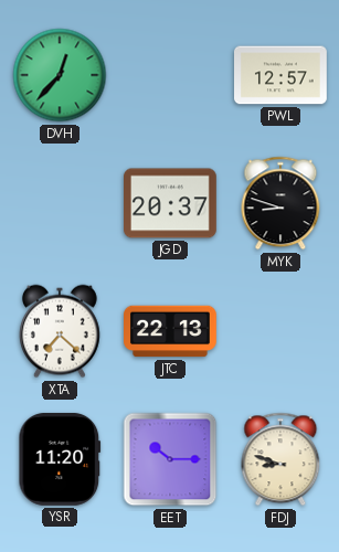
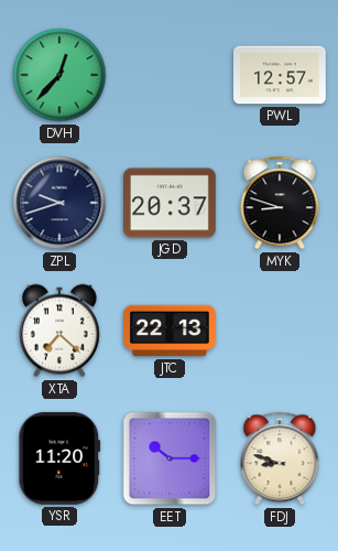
ZPL: none -> 9:42
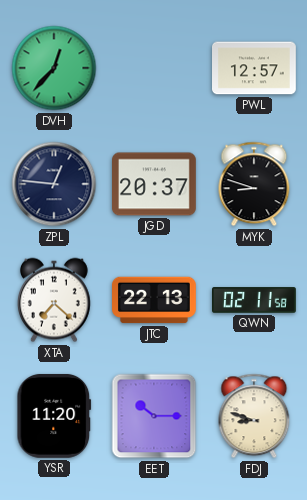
ZPL: 9:42 -> 12:46
QWN: none -> 02:11
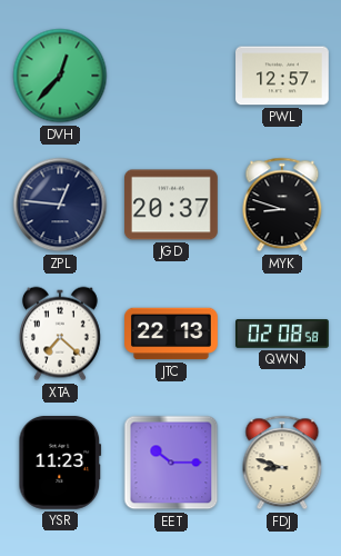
QWN: 02:11 -> 02:08
YSR: 11:20 -> 11:23
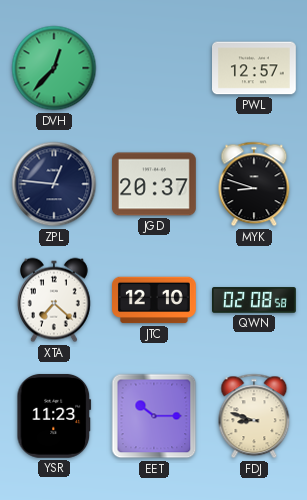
JTC: 22:13 -> 12:10
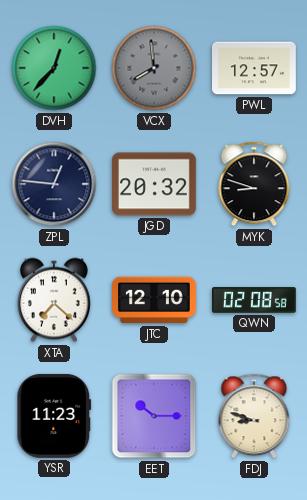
VCX: none -> 7:59
JGD: 20:37 -> 20:32
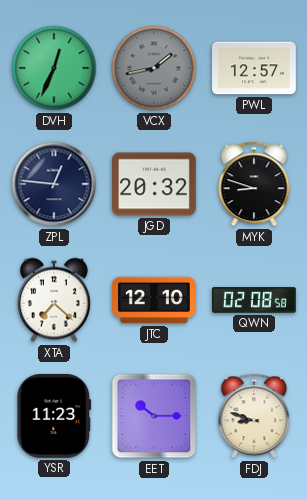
DVH: 12:37 -> 12:34
VCX: 7:59 -> 1:43
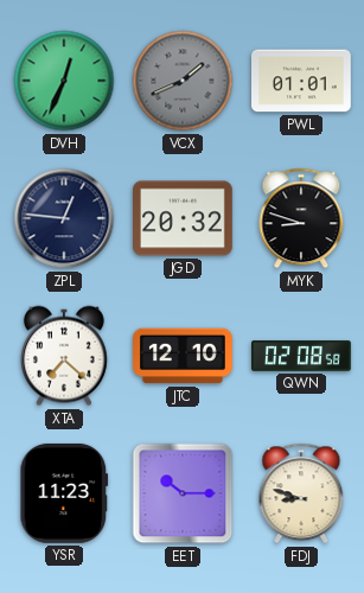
VCX: 1:43 -> 1:41
PWL: 12:57 -> 01:01
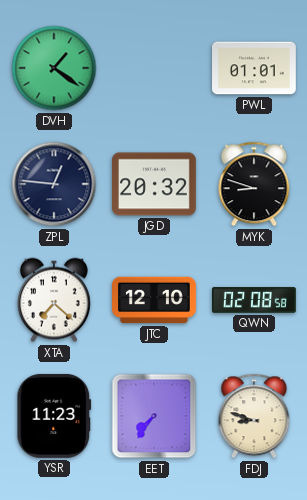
DVH: 12:34 -> 1:21
VCX: 1:41 -> none
EET: 10:15 -> 7:36
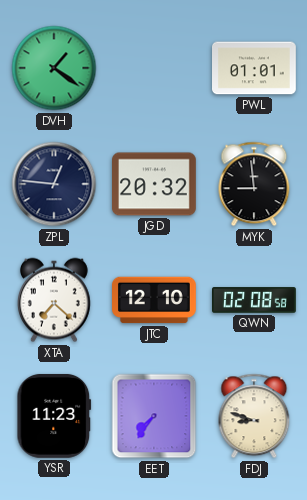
MYK: 8:48 -> 8:59
